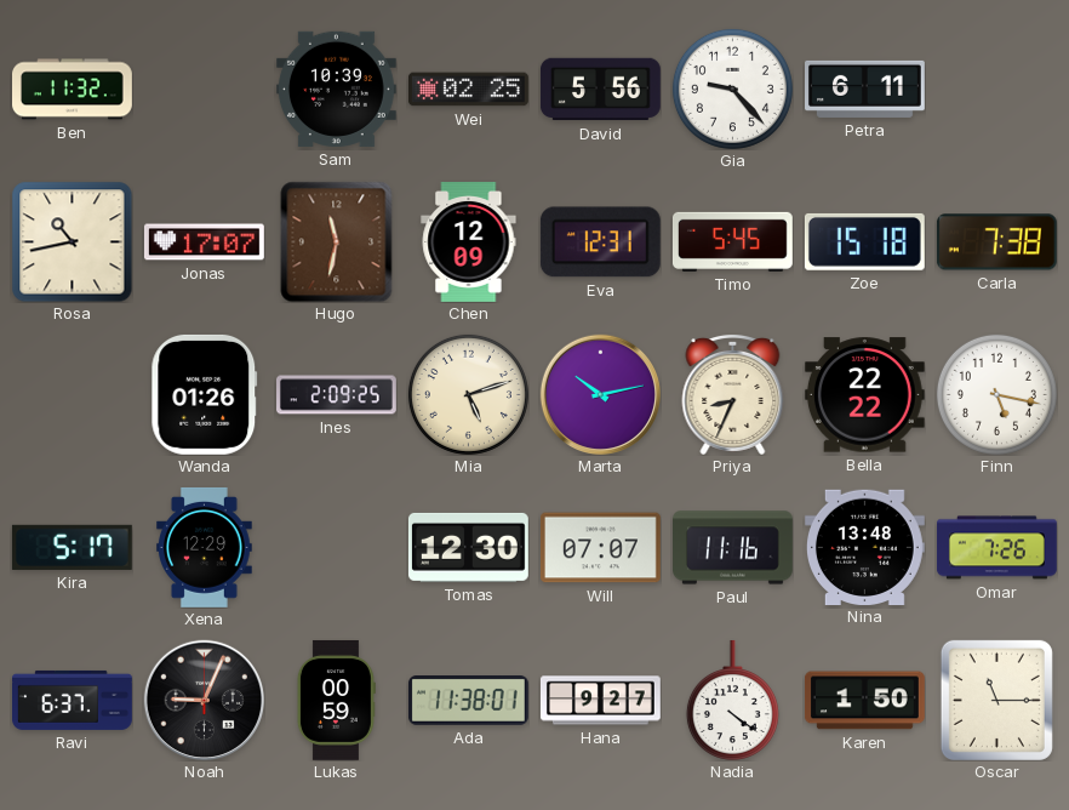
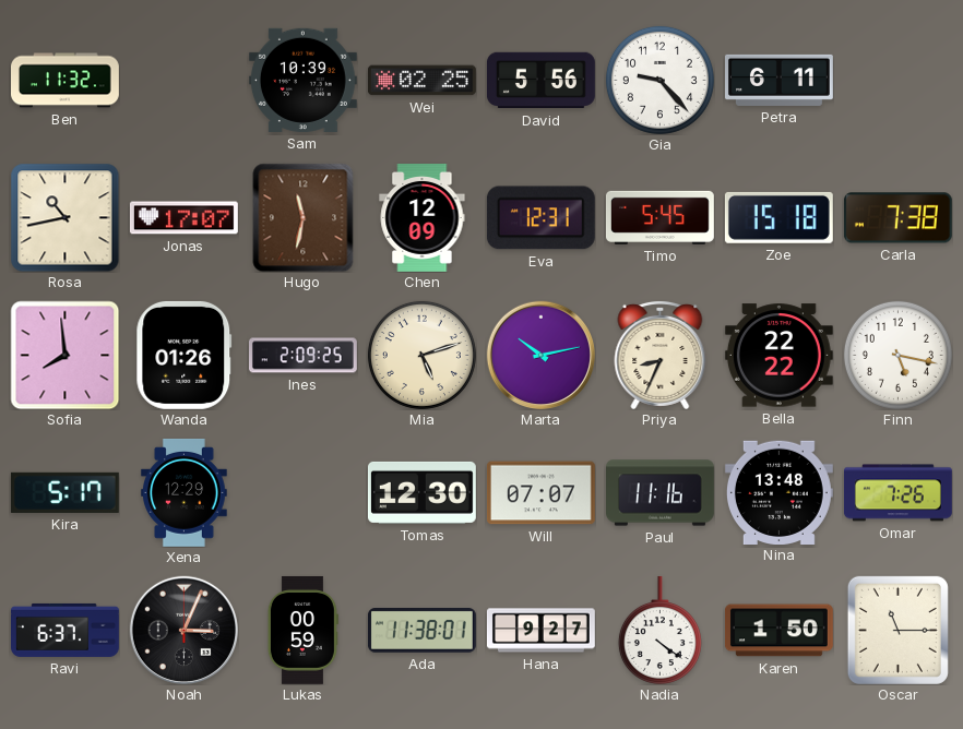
Sofia: none -> 7:59
Noah: 9:04 -> 3:04
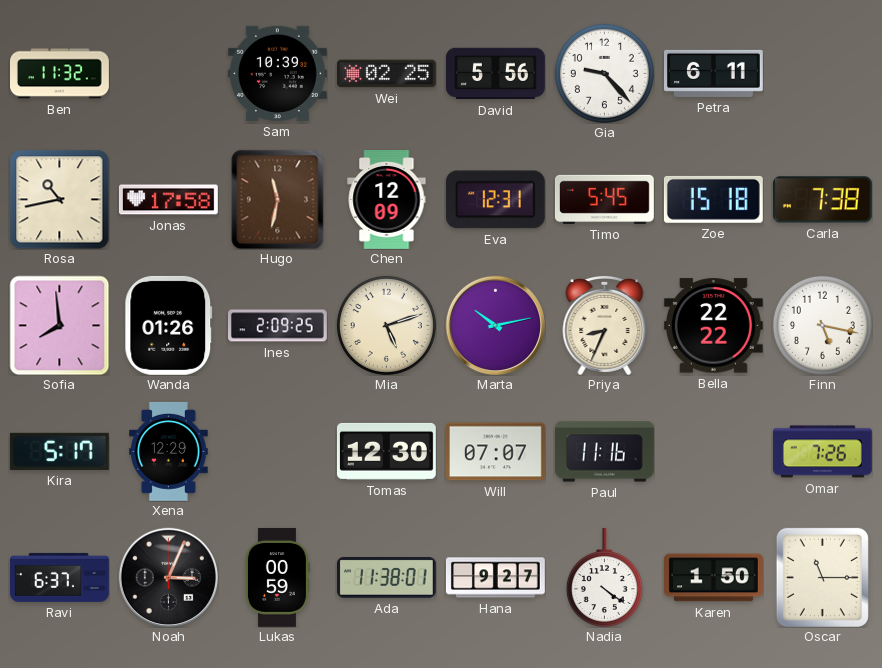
Jonas: 17:07 -> 17:58
Nina: 13:48 -> none
